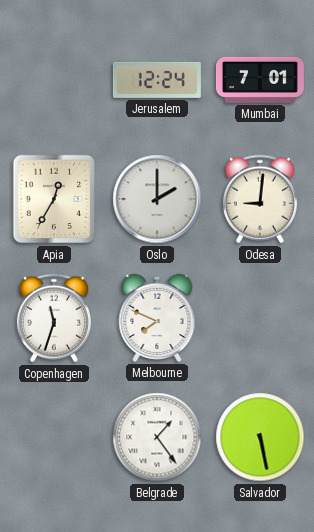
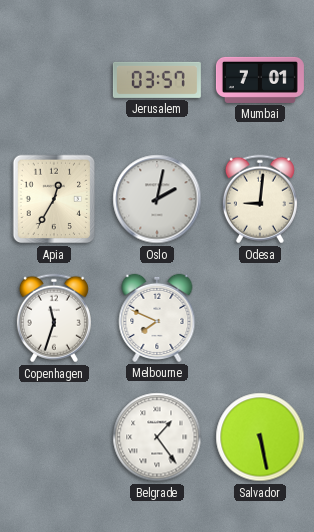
Jerusalem: 12:24 -> 03:57
Oslo: 2:00 -> 2:02
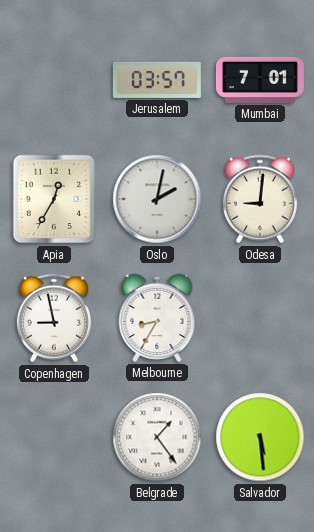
Copenhagen: 11:33 -> 8:58
Melbourne: 7:49 -> 8:35
Salvador: 5:28 -> 5:29
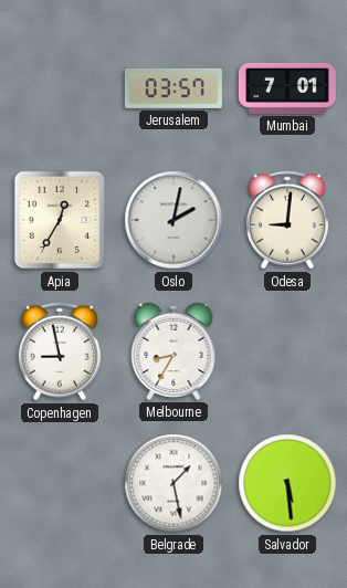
Belgrade: 1:24 -> 1:28
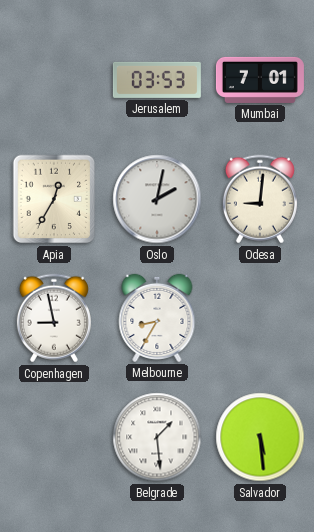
Jerusalem: 03:57 -> 03:53
Belgrade: 1:28 -> 1:29
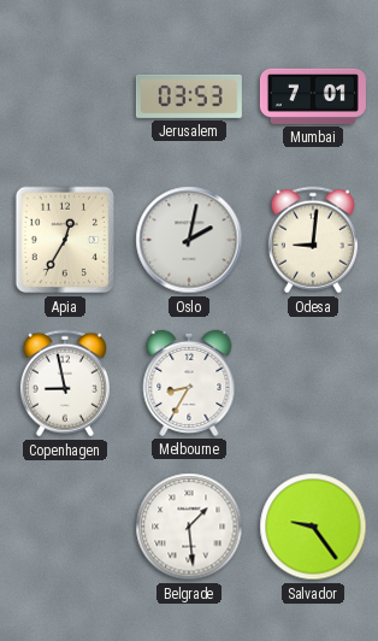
Salvador: 5:29 -> 9:24
